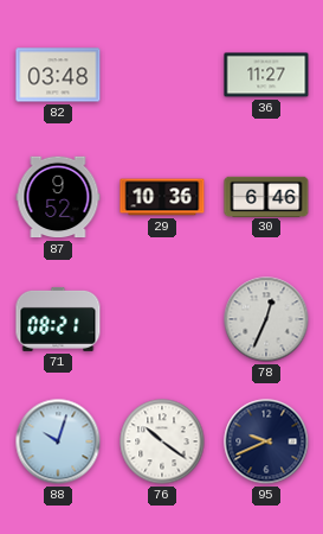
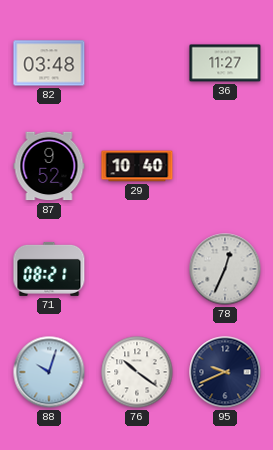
29: 10:36 -> 10:40
30: 6:46 -> none
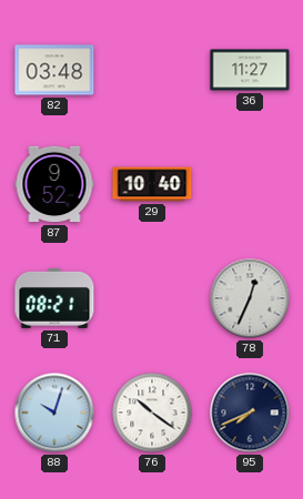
95: 9:41 -> 7:41
